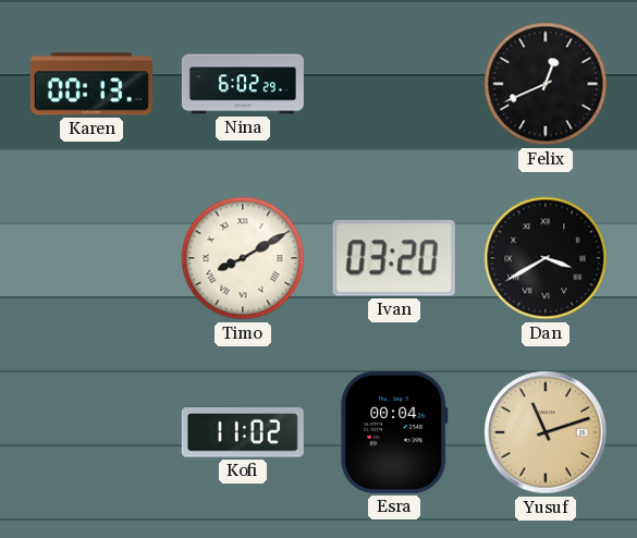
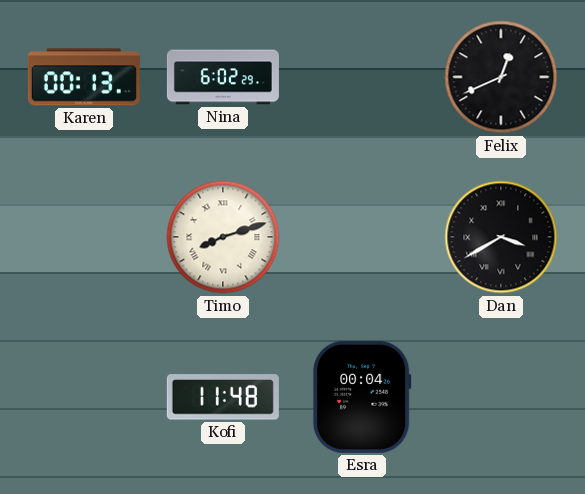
Timo: 8:10 -> 8:12
Ivan: 03:20 -> none
Kofi: 11:02 -> 11:48
Yusuf: 11:12 -> none
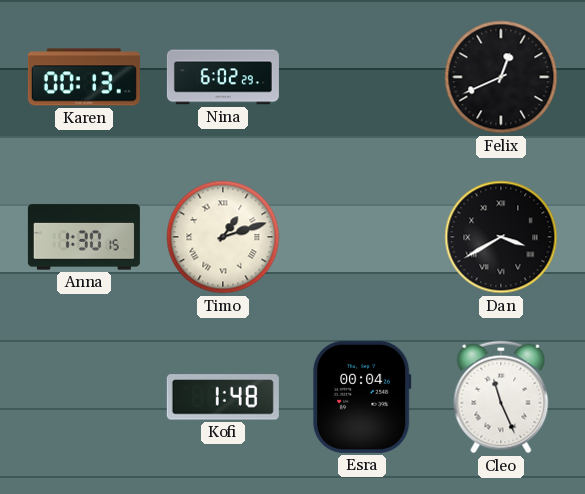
Anna: none -> 1:30
Timo: 8:12 -> 1:12
Kofi: 11:48 -> 1:48
Cleo: none -> 11:26
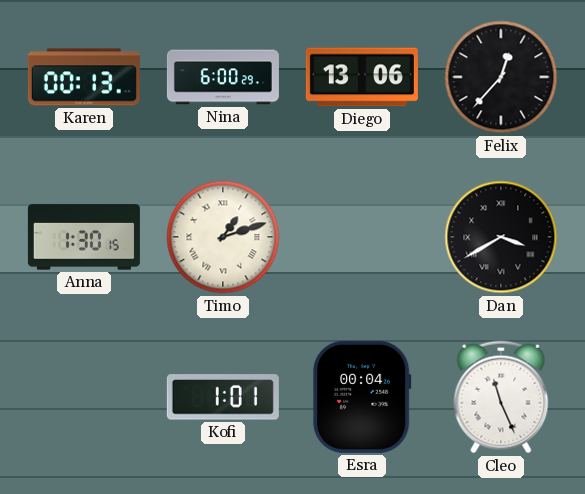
Nina: 6:02 -> 6:00
Diego: none -> 13:06
Felix: 12:41 -> 12:37
Kofi: 1:48 -> 1:01
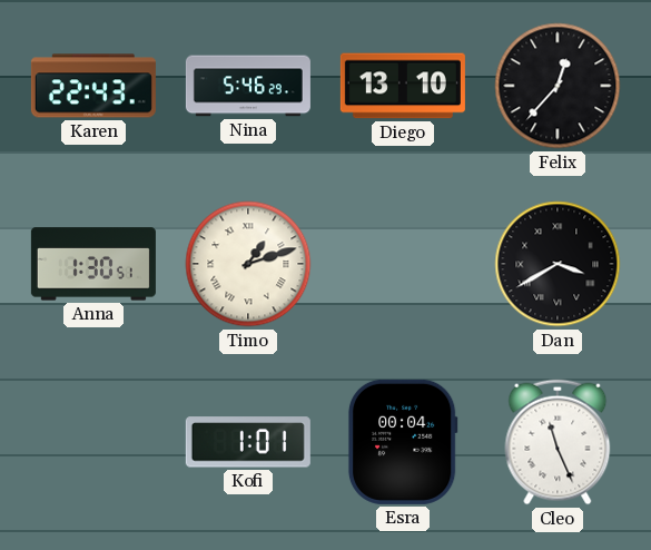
Karen: 00:13 -> 22:43
Nina: 6:00 -> 5:46
Diego: 13:06 -> 13:10
Anna: 1:30:15 -> 1:30:51
